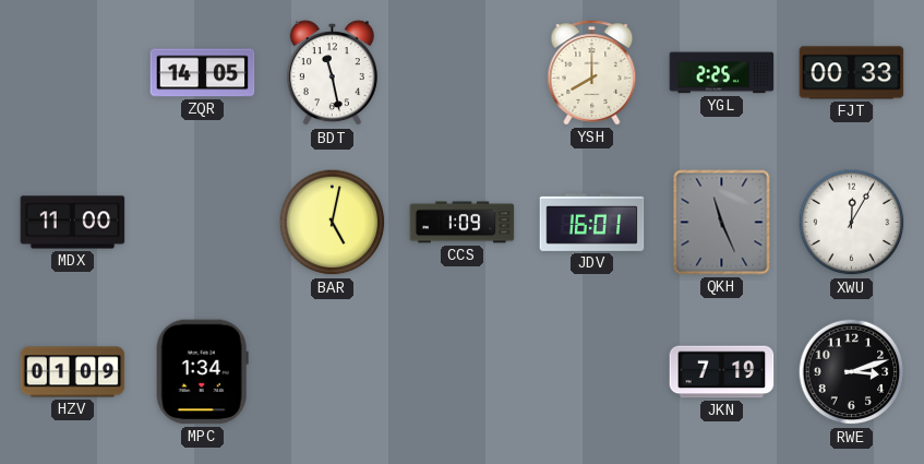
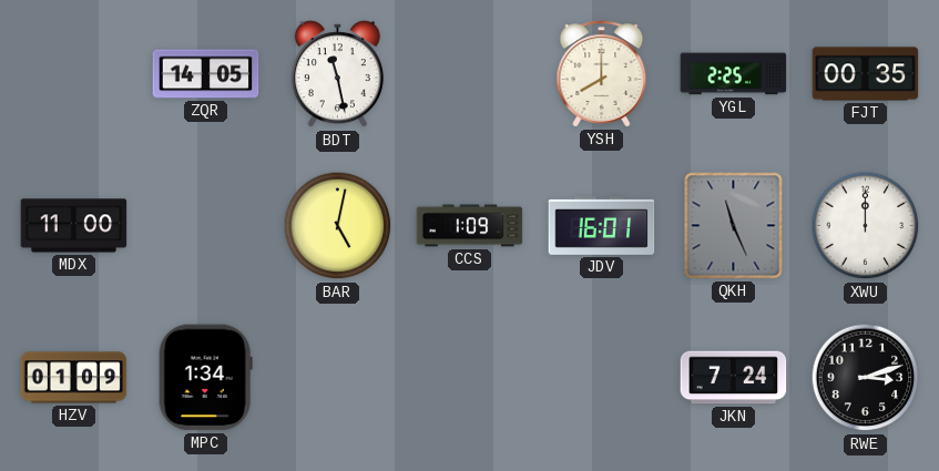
FJT: 00:33 -> 00:35
XWU: 12:05 -> 12:00
JKN: 7:19 -> 7:24
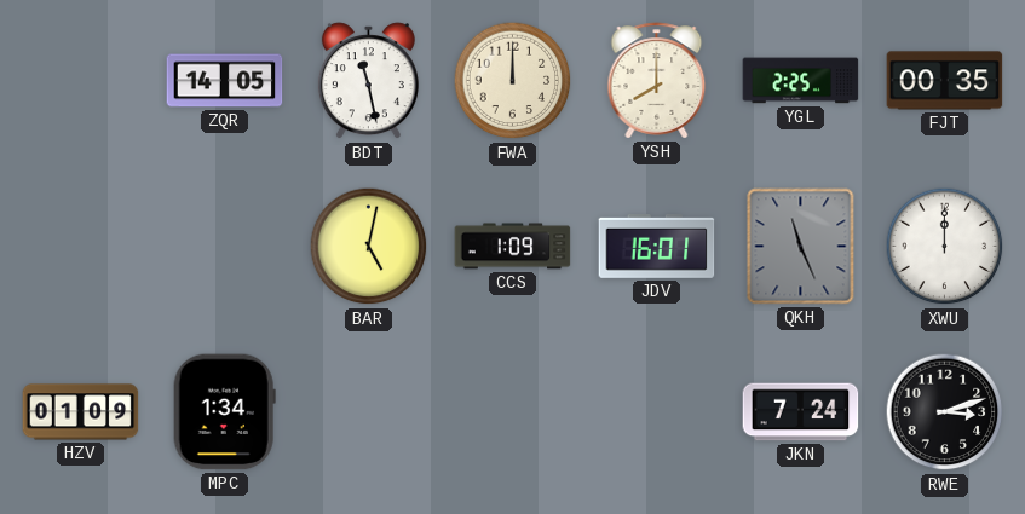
FWA: none -> 12:00
MDX: 11:00 -> none
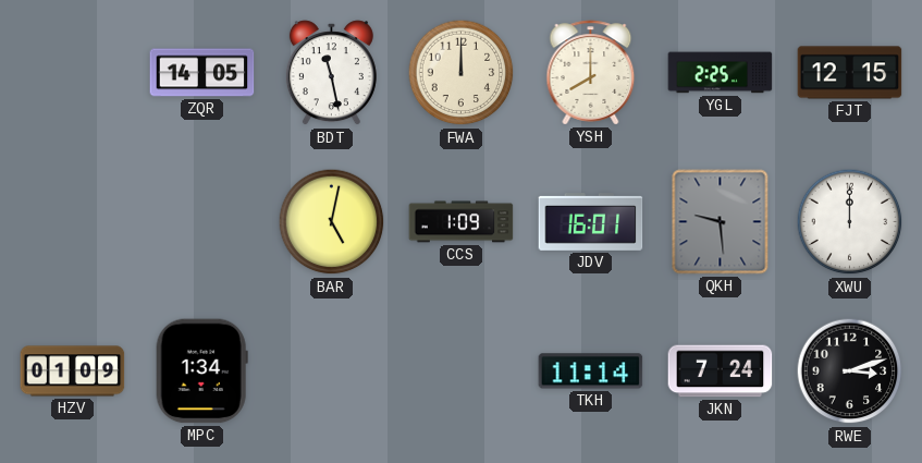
FJT: 00:35 -> 12:15
QKH: 11:26 -> 9:29
TKH: none -> 11:14
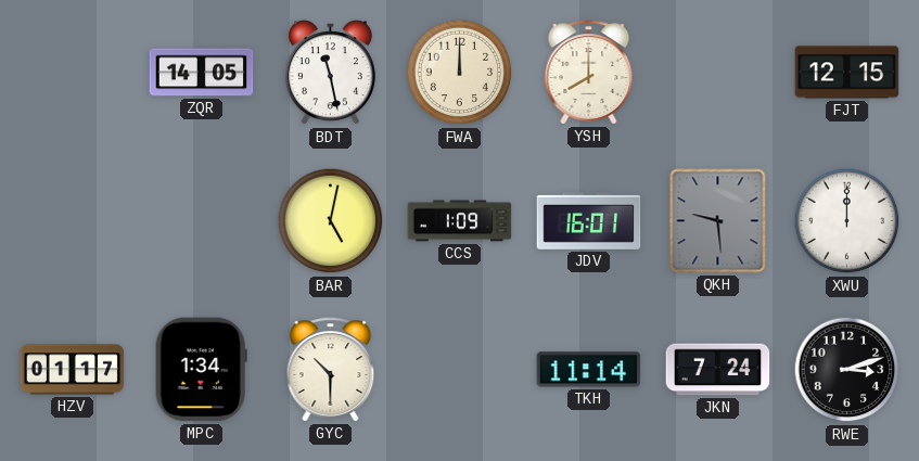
YGL: 2:25 -> none
HZV: 01:09 -> 01:17
GYC: none -> 10:30
